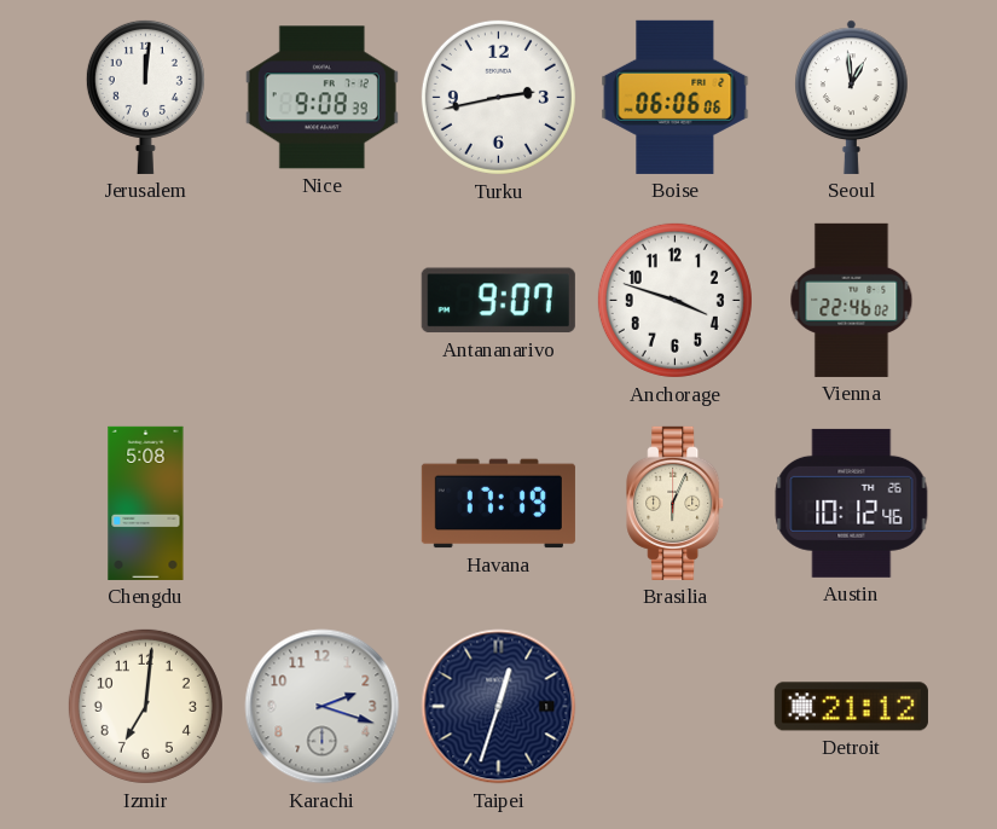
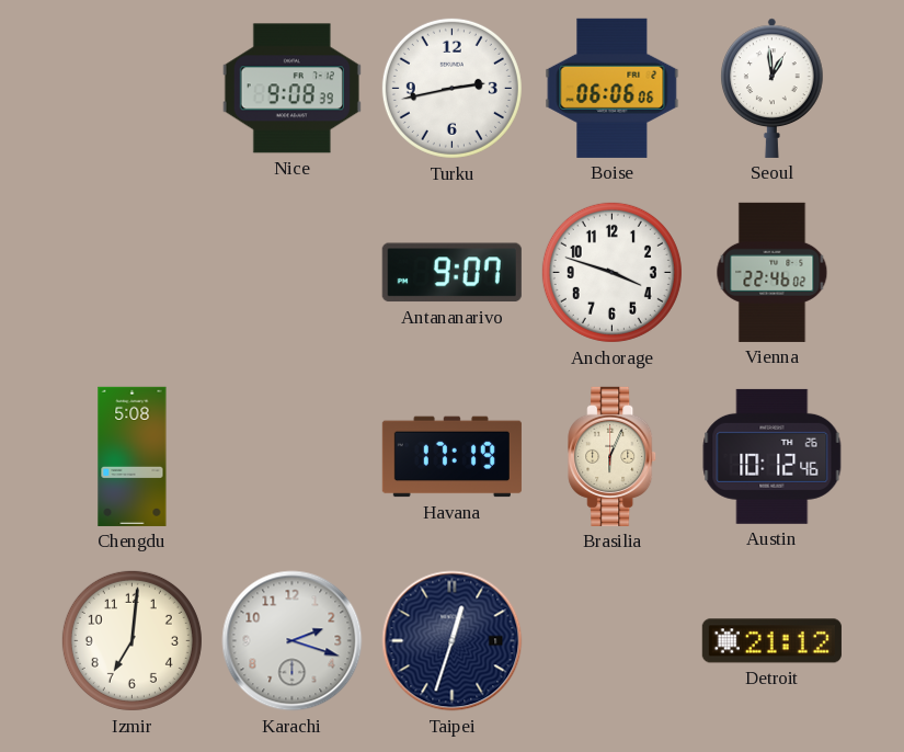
Jerusalem: 12:01 -> none
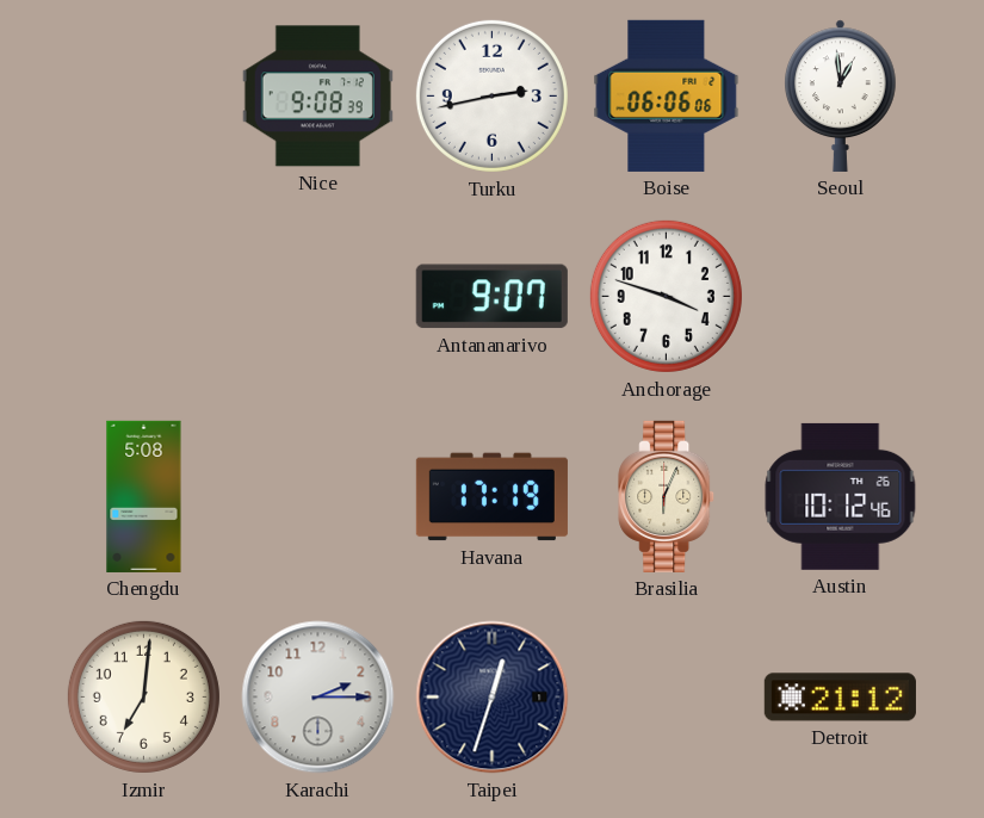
Vienna: 22:46 -> none
Karachi: 2:18 -> 2:15
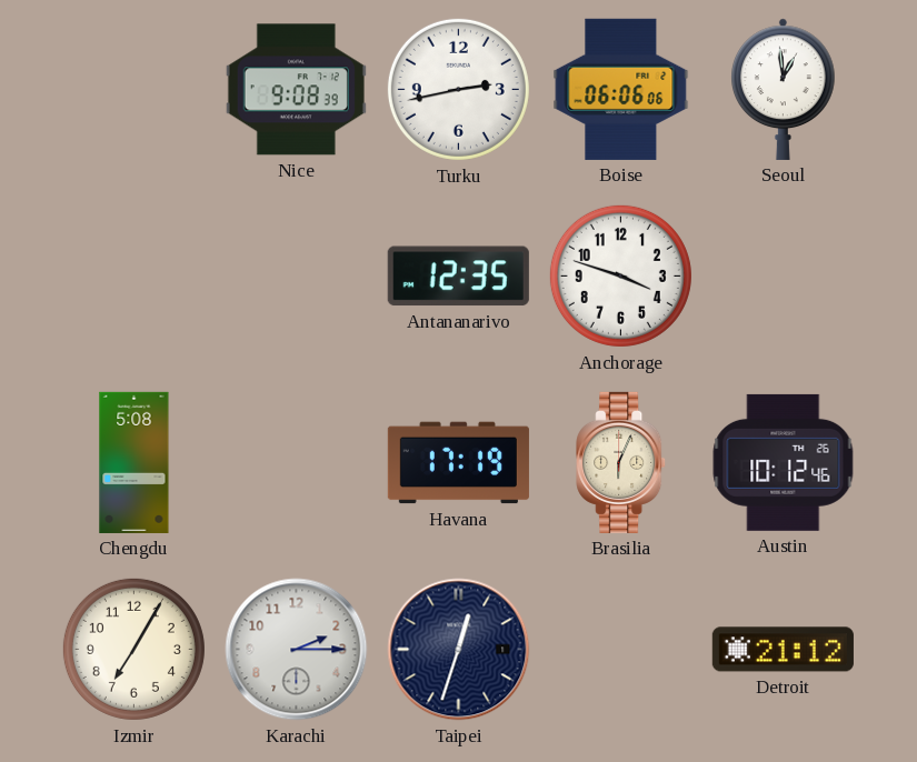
Antananarivo: 9:07 -> 12:35
Izmir: 7:01 -> 7:05
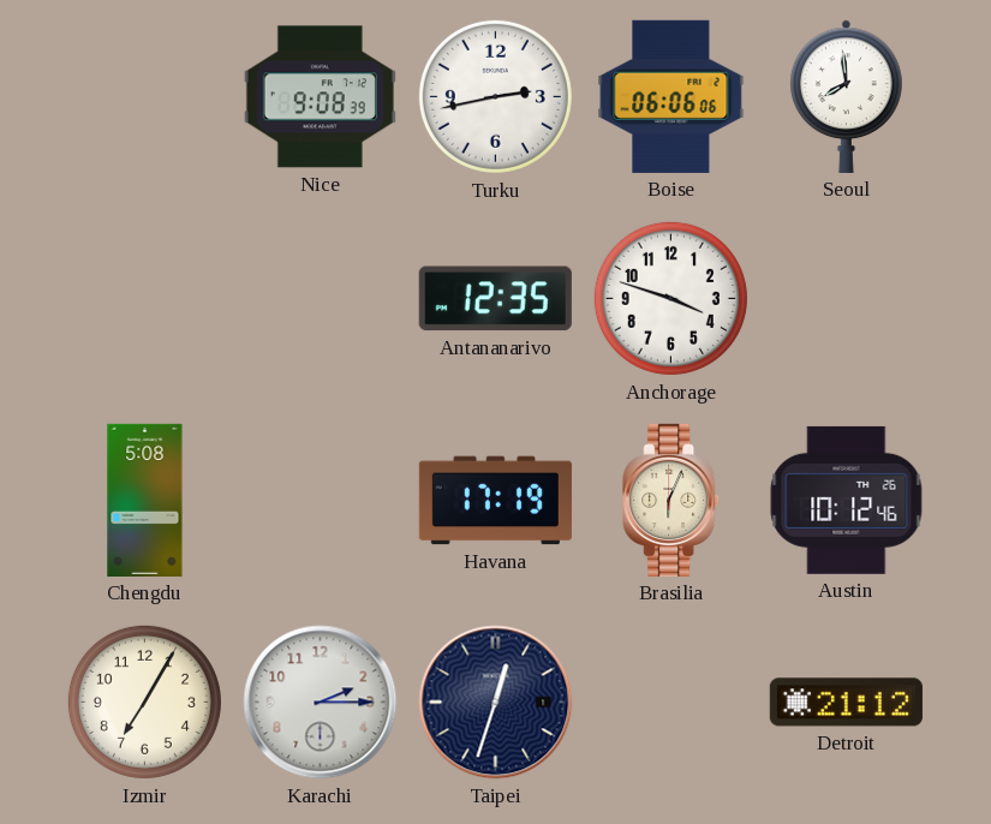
Seoul: 12:59 -> 7:59
